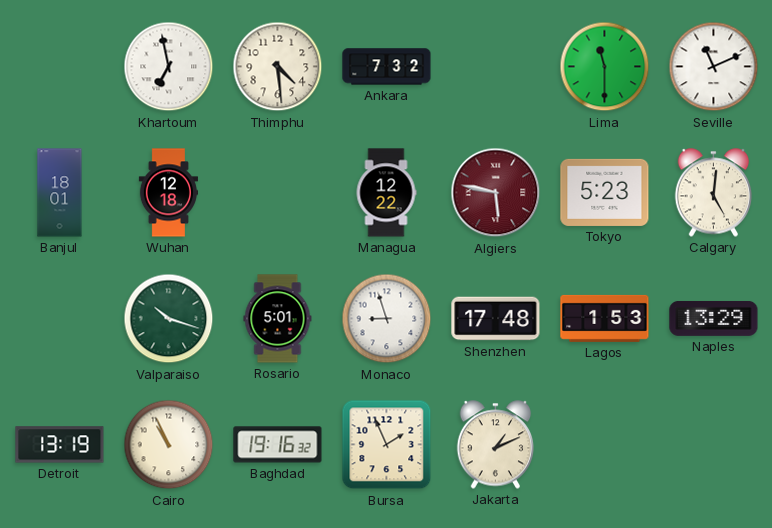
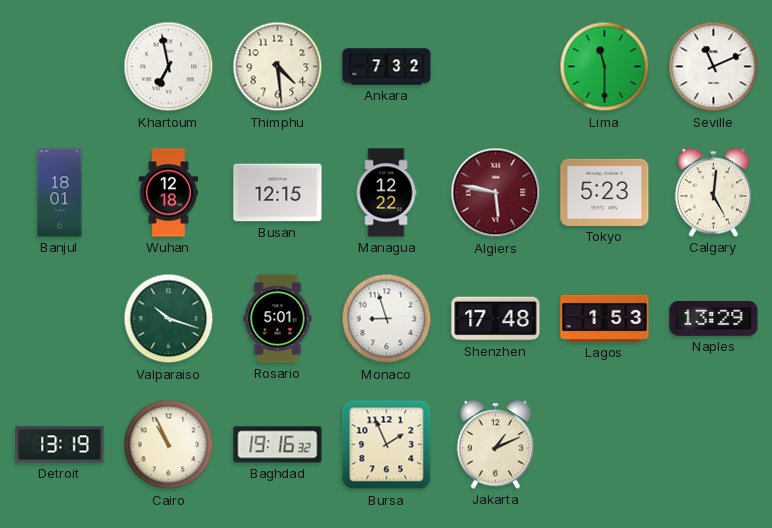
Busan: none -> 12:15
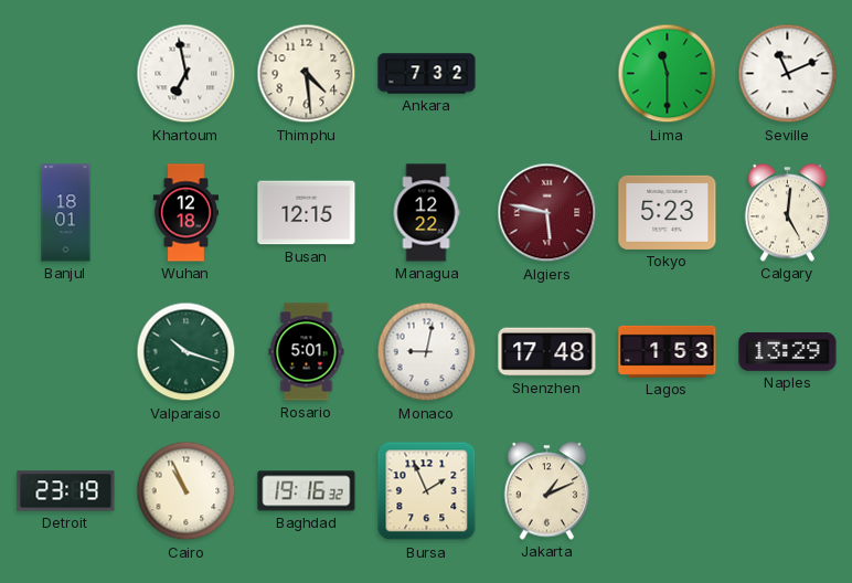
Monaco: 8:57 -> 9:02
Detroit: 13:19 -> 23:19
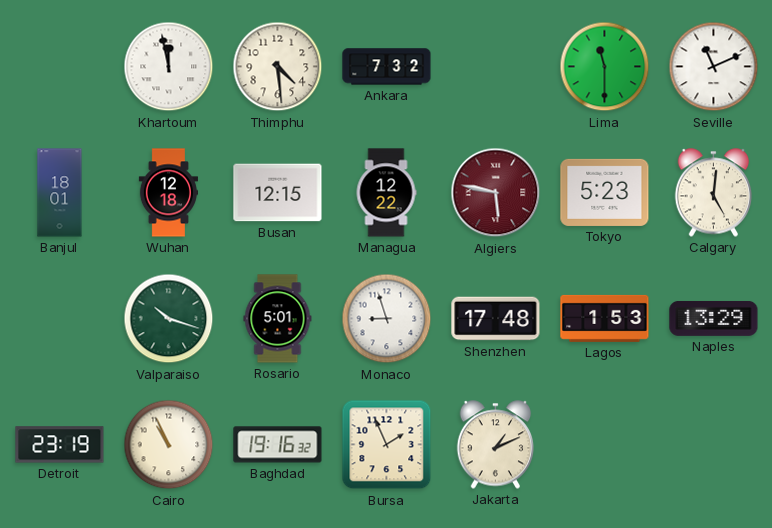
Khartoum: 6:58 -> 11:58
Monaco: 9:02 -> 8:57
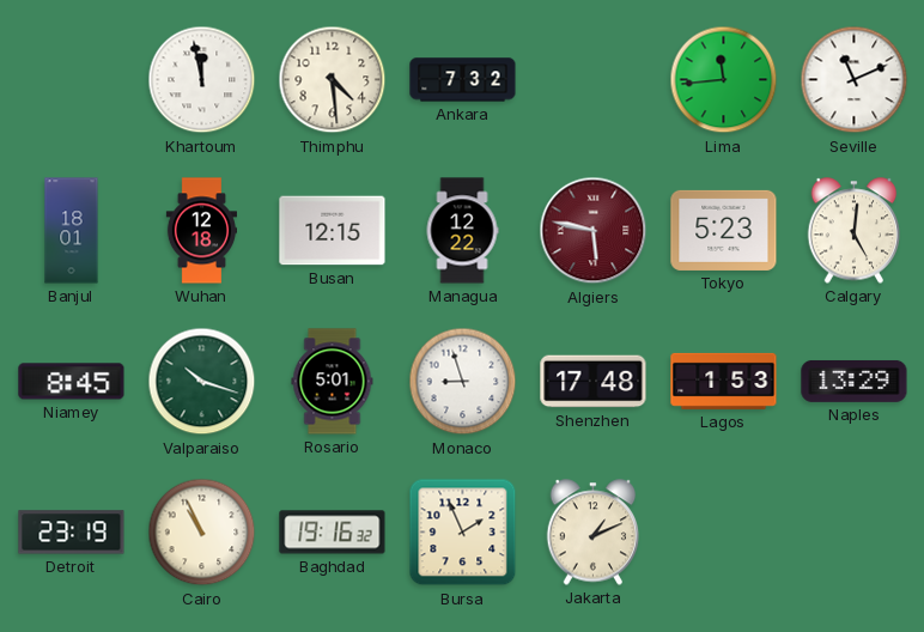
Lima: 11:30 -> 11:44
Niamey: none -> 8:45
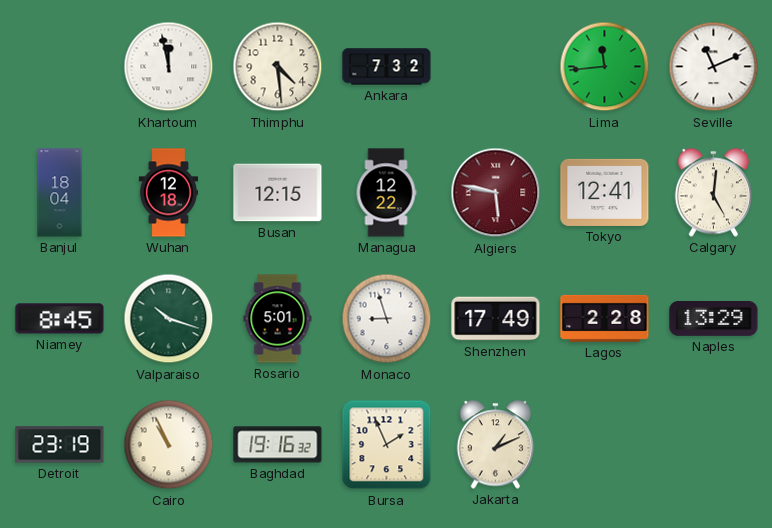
Banjul: 18:01 -> 18:04
Tokyo: 5:23 -> 12:41
Shenzhen: 17:48 -> 17:49
Lagos: 1:53 -> 2:28
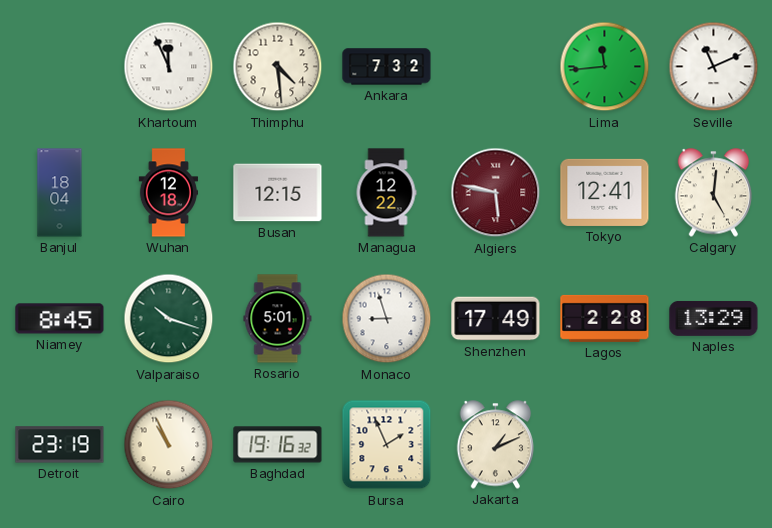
Khartoum: 11:58 -> 11:56
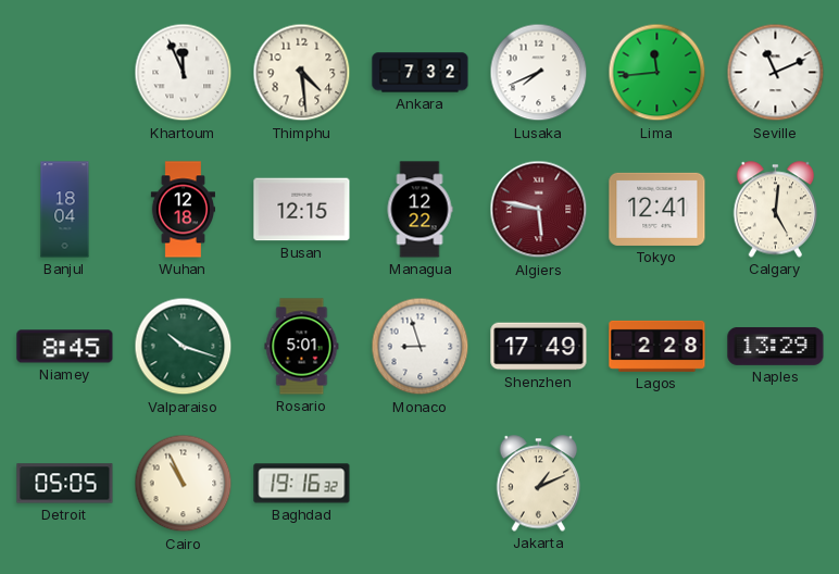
Lusaka: none -> 7:41
Detroit: 23:19 -> 05:05
Bursa: 1:56 -> none
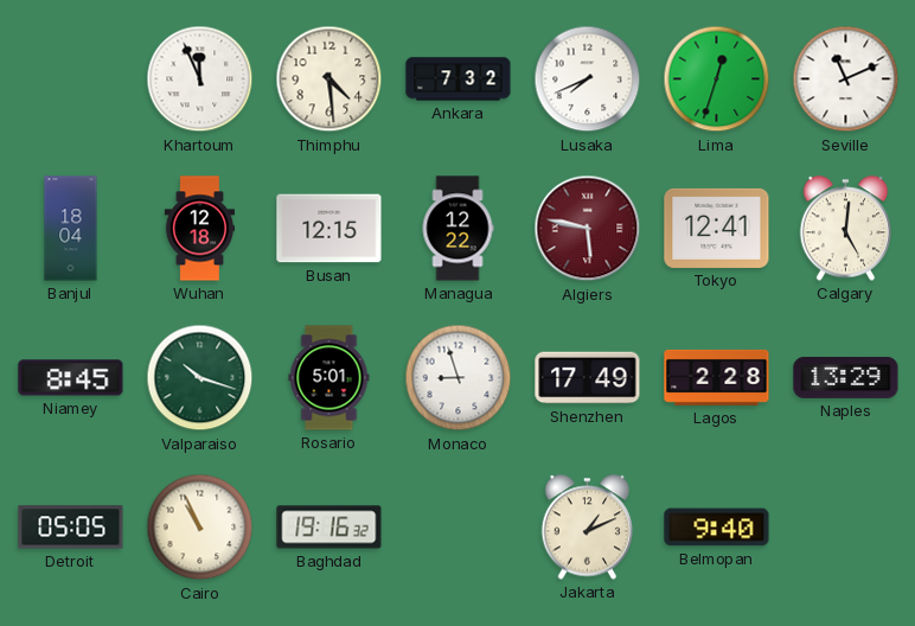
Lima: 11:44 -> 12:33
Belmopan: none -> 9:40
